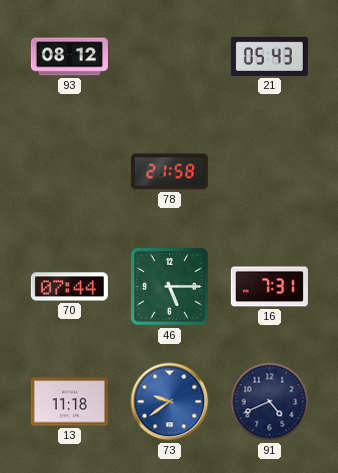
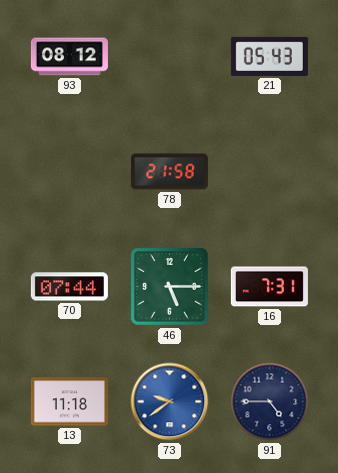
91: 4:41 -> 4:45
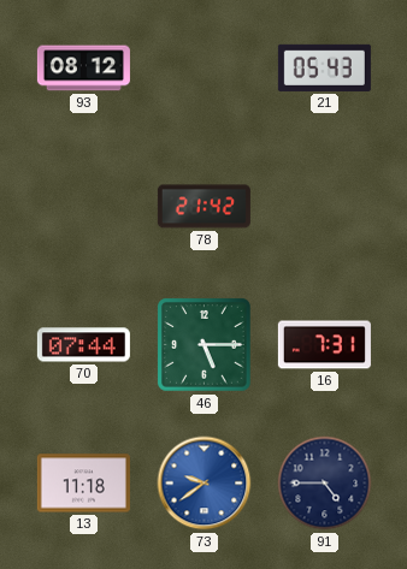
78: 21:58 -> 21:42
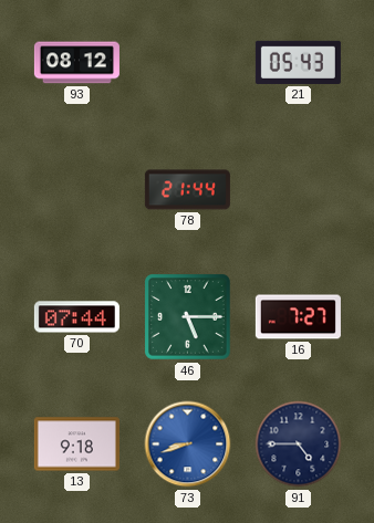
78: 21:42 -> 21:44
16: 7:31 -> 7:27
13: 11:18 -> 9:18
73: 9:39 -> 8:42
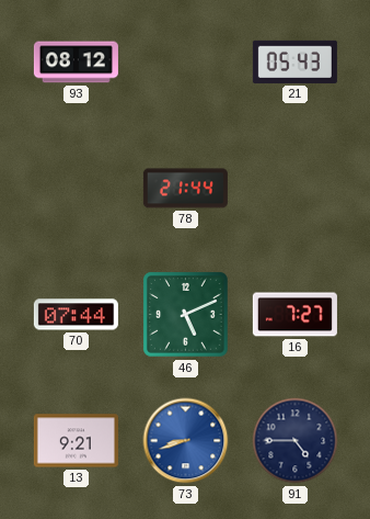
46: 5:15 -> 5:11
13: 9:18 -> 9:21
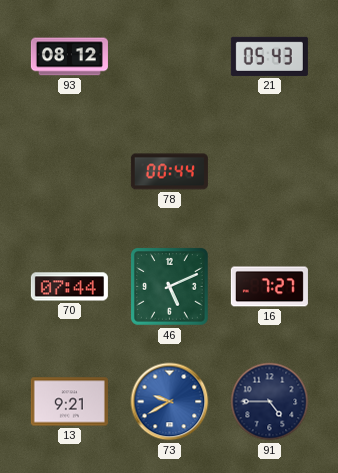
78: 21:44 -> 00:44
73: 8:42 -> 9:40
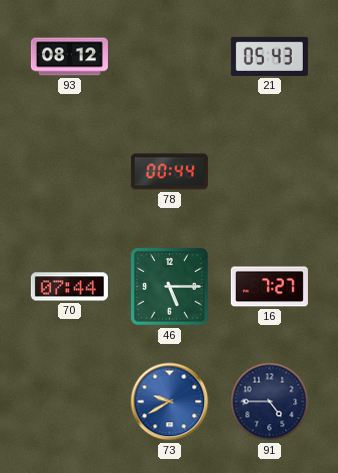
46: 5:11 -> 5:15
13: 9:21 -> none
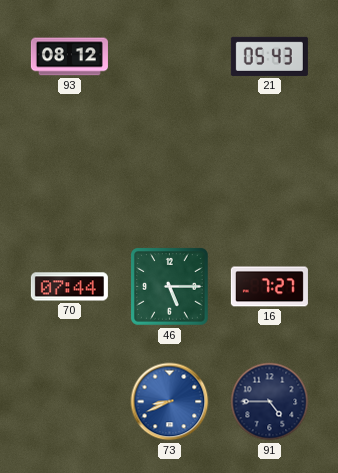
78: 00:44 -> none
73: 9:40 -> 8:41
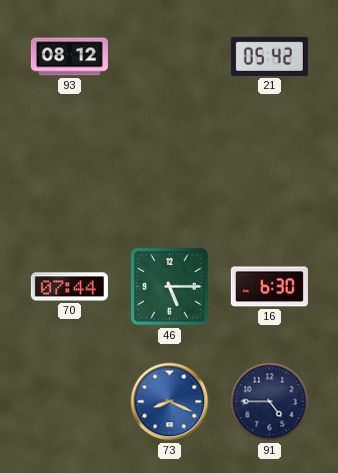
21: 05:43 -> 05:42
16: 7:27 -> 6:30
73: 8:41 -> 8:19
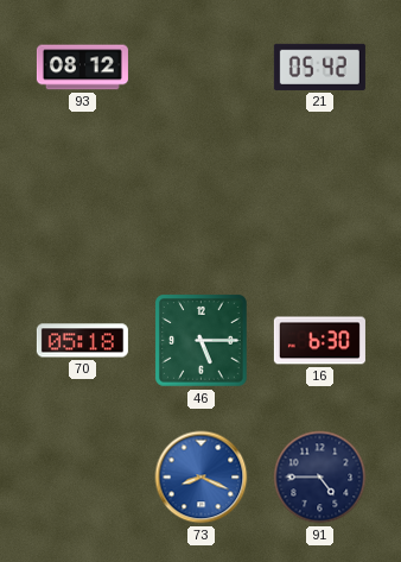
70: 07:44 -> 05:18
